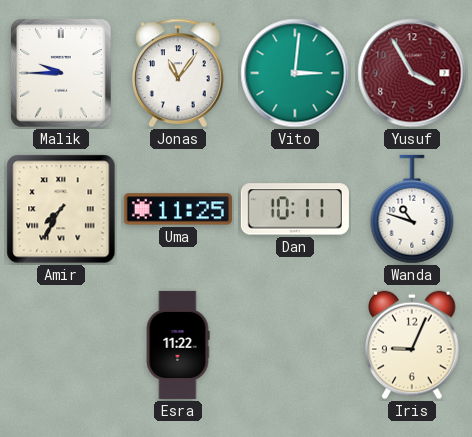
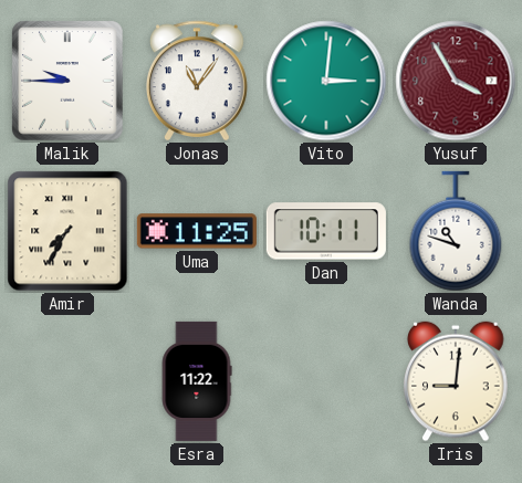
Iris: 9:04 -> 9:01
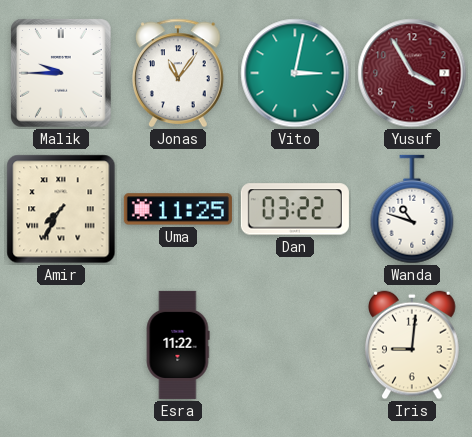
Vito: 3:01 -> 3:02
Dan: 10:11 -> 03:22
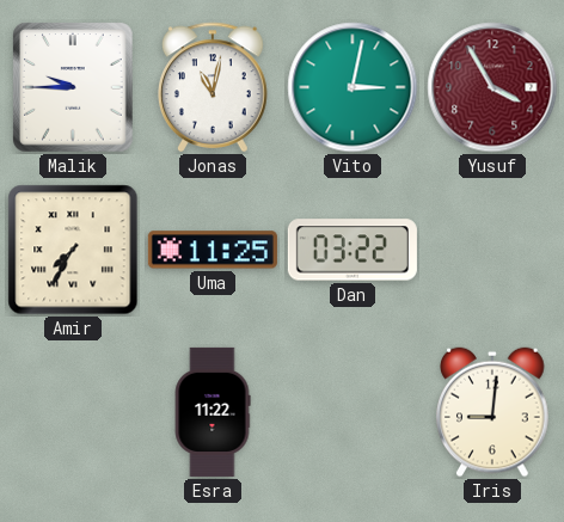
Jonas: 11:06 -> 11:02
Wanda: 10:48 -> none
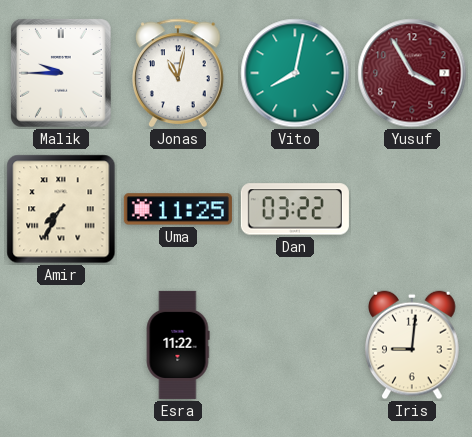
Vito: 3:02 -> 8:02
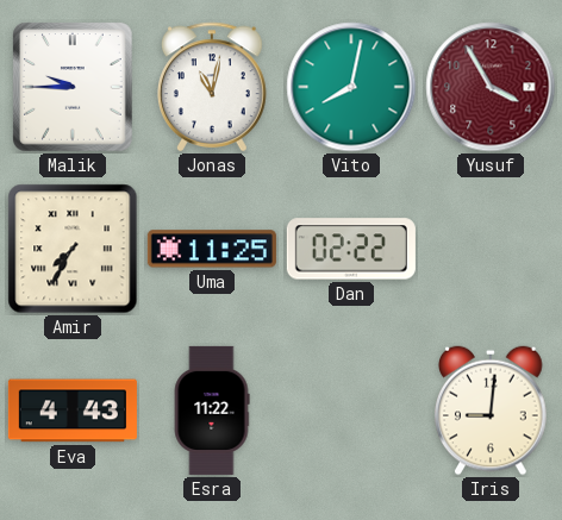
Dan: 03:22 -> 02:22
Eva: none -> 4:43
